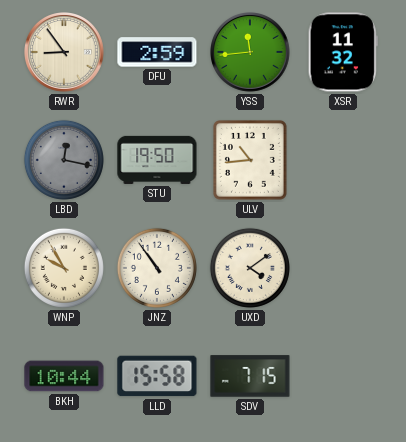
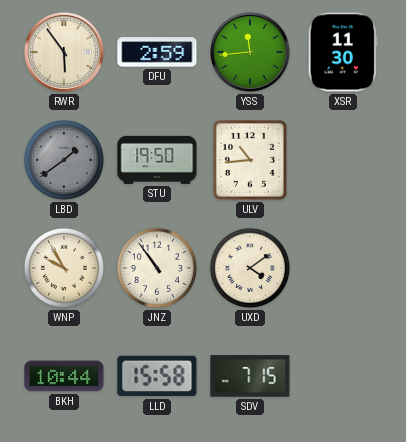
RWR: 8:54 -> 5:54
XSR: 11:32 -> 11:30
LBD: 12:17 -> 1:39
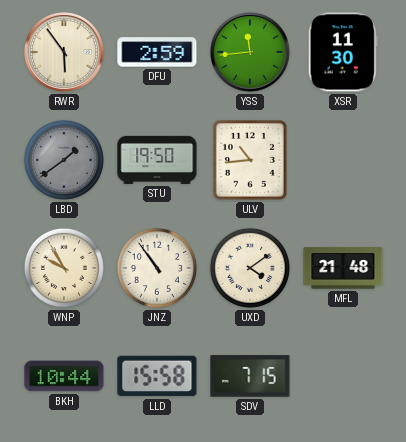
MFL: none -> 21:48
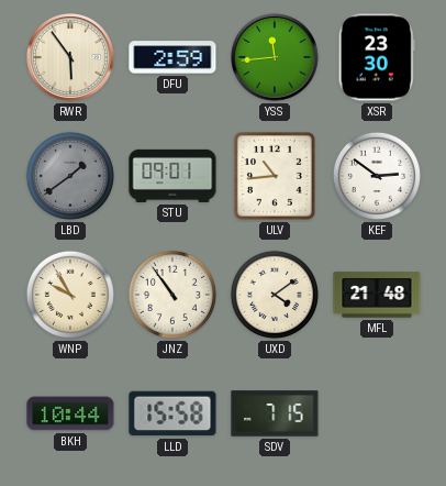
XSR: 11:30 -> 23:30
STU: 19:50 -> 09:01
KEF: none -> 2:51
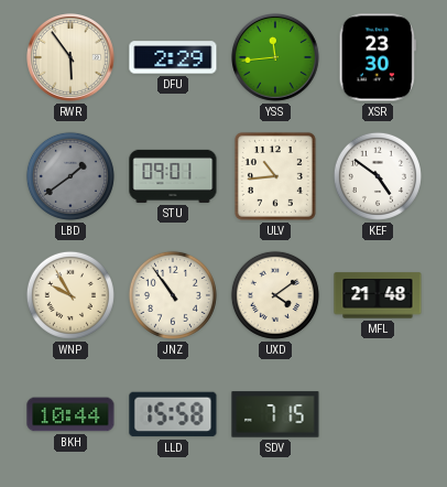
DFU: 2:59 -> 2:29
KEF: 2:51 -> 4:51
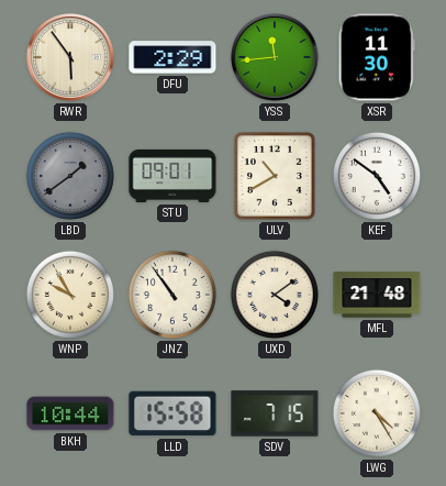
XSR: 23:30 -> 11:30
ULV: 10:44 -> 10:40
LWG: none -> 4:25
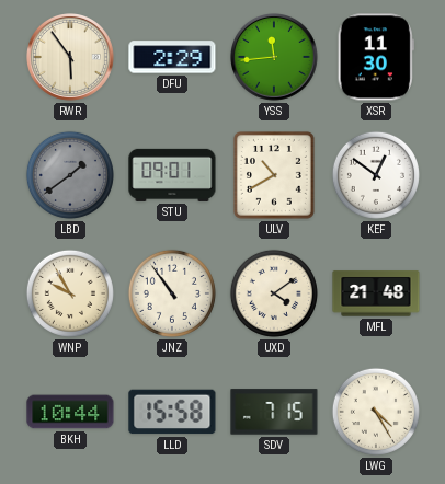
KEF: 4:51 -> 12:51
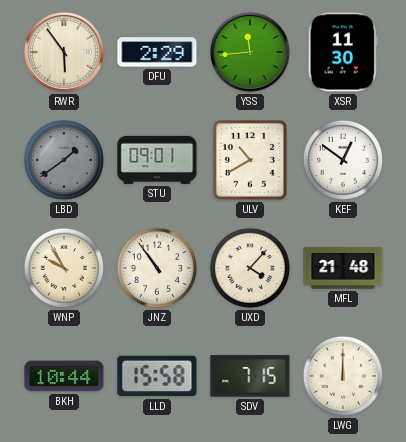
UXD: 4:09 -> 4:07
LWG: 4:25 -> 12:00
